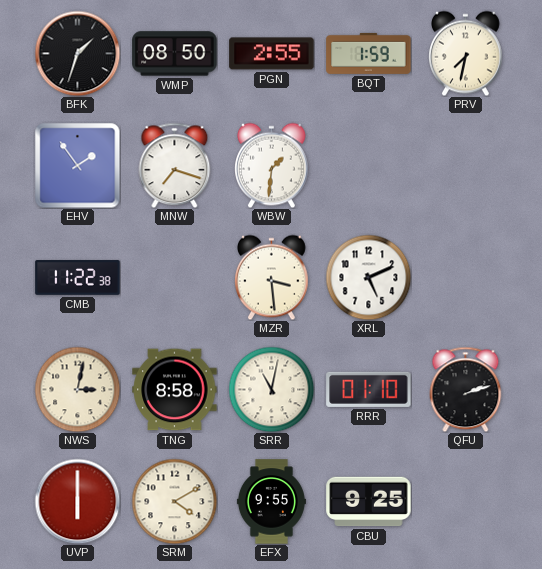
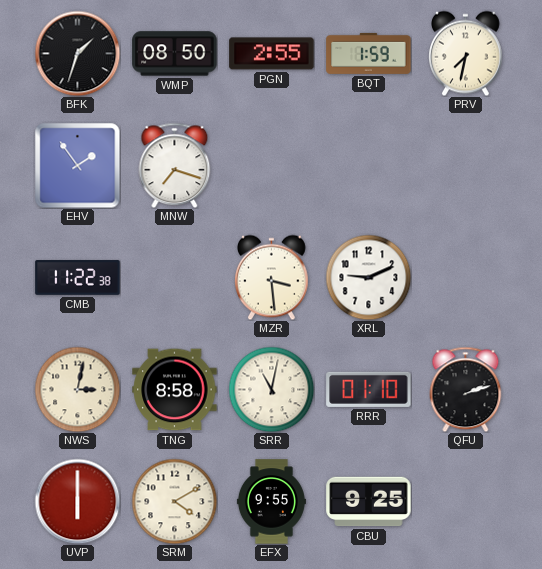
WBW: 1:31 -> none
XRL: 5:11 -> 9:11
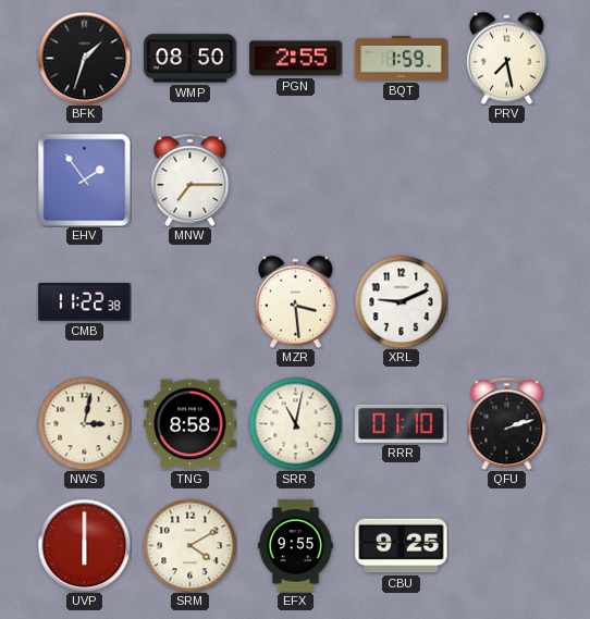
PRV: 7:32 -> 7:28
MNW: 7:18 -> 7:15
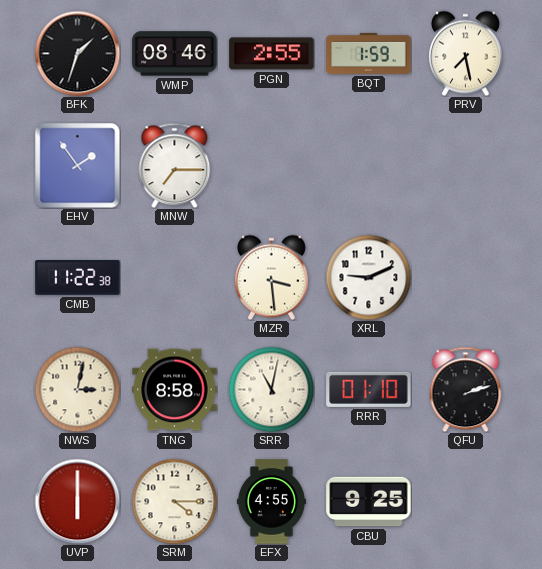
WMP: 08:50 -> 08:46
SRM: 4:10 -> 4:15
EFX: 9:55 -> 4:55
